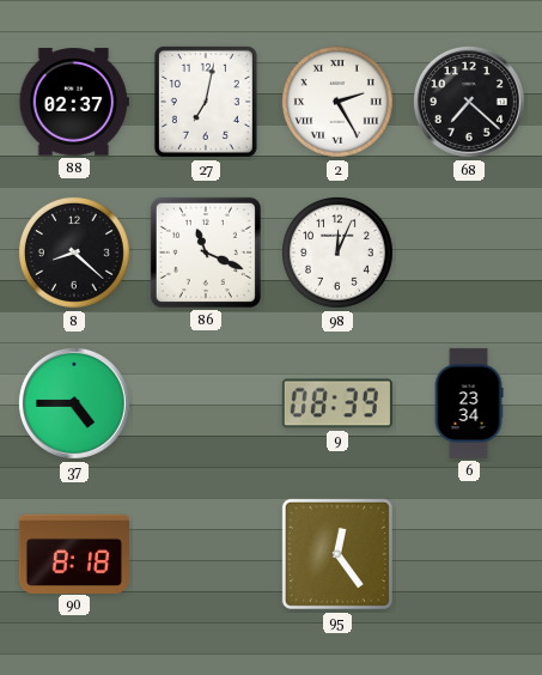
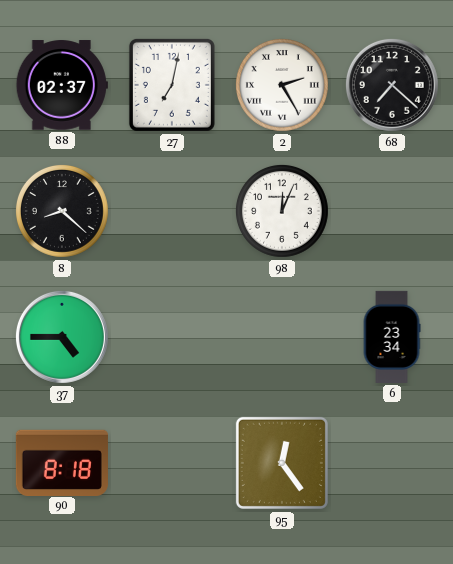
86: 11:19 -> none
9: 08:39 -> none
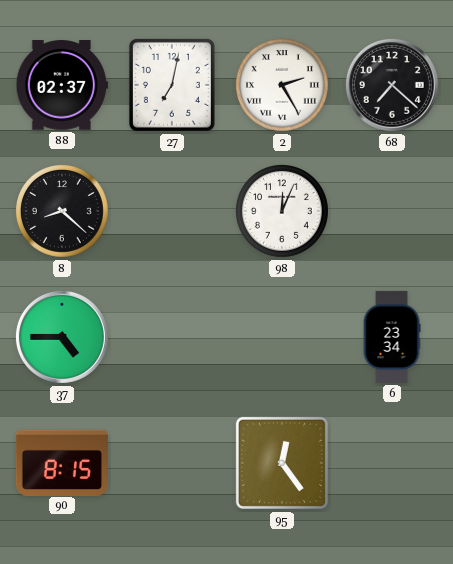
90: 8:18 -> 8:15
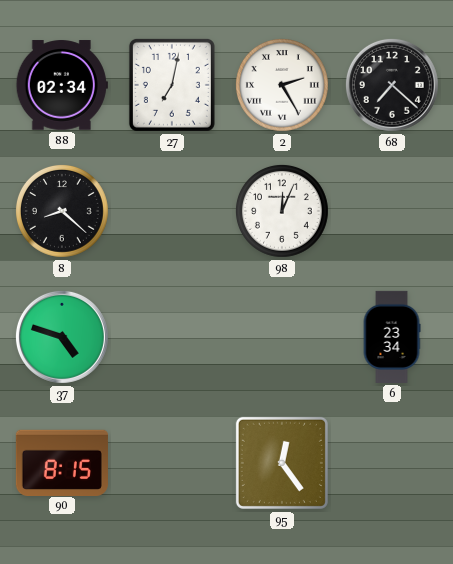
88: 02:37 -> 02:34
37: 4:45 -> 4:48
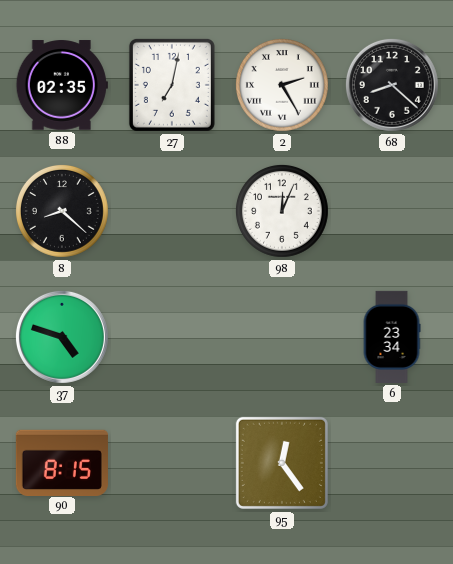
88: 02:34 -> 02:35
68: 7:22 -> 8:22
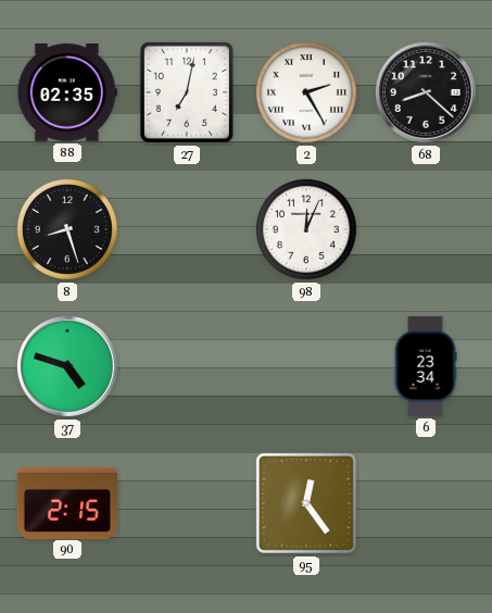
8: 8:22 -> 8:27
90: 8:15 -> 2:15
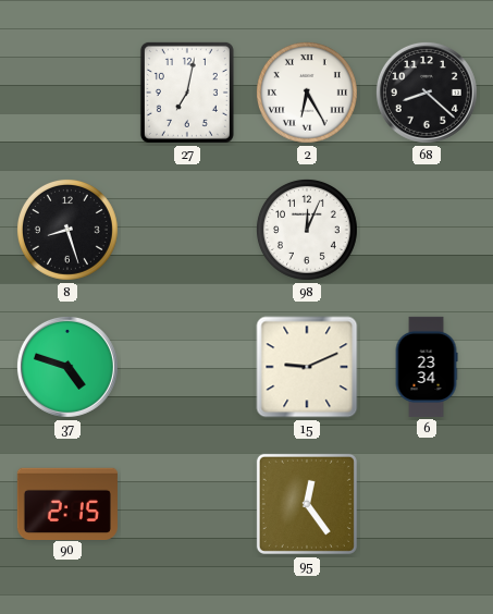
88: 02:35 -> none
2: 2:25 -> 6:25
15: none -> 9:11
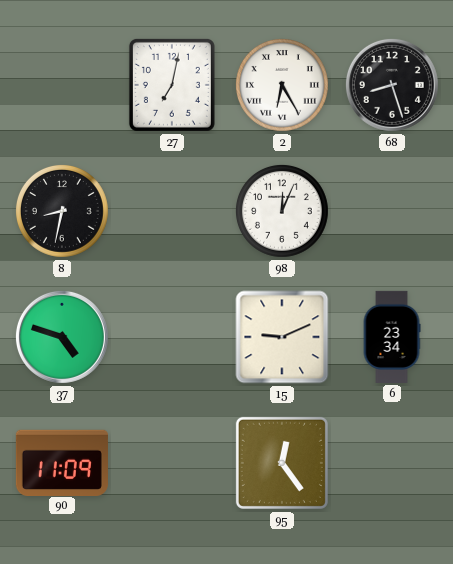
68: 8:22 -> 8:27
8: 8:27 -> 8:32
90: 2:15 -> 11:09
